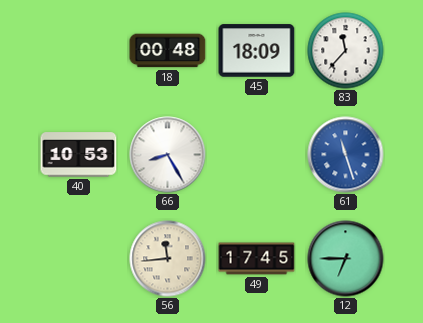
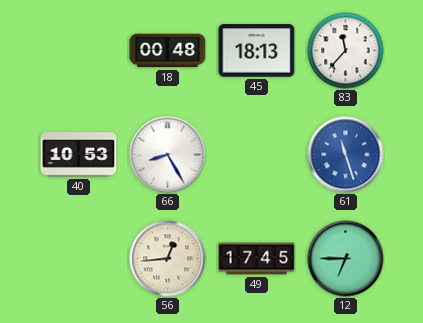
45: 18:09 -> 18:13
56: 11:44 -> 12:44
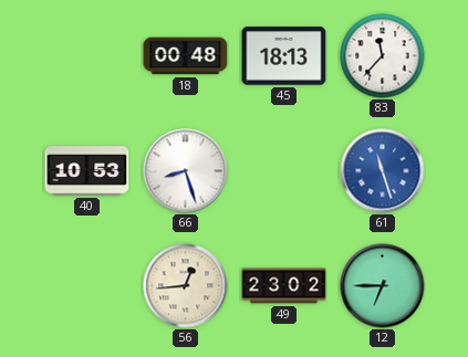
66: 8:25 -> 8:27
49: 17:45 -> 23:02
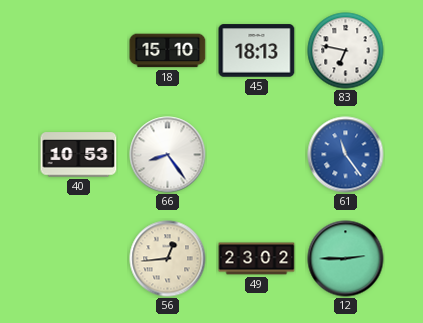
18: 00:48 -> 15:10
83: 11:37 -> 6:47
66: 8:27 -> 8:24
61: 11:27 -> 11:24
12: 6:45 -> 2:45
